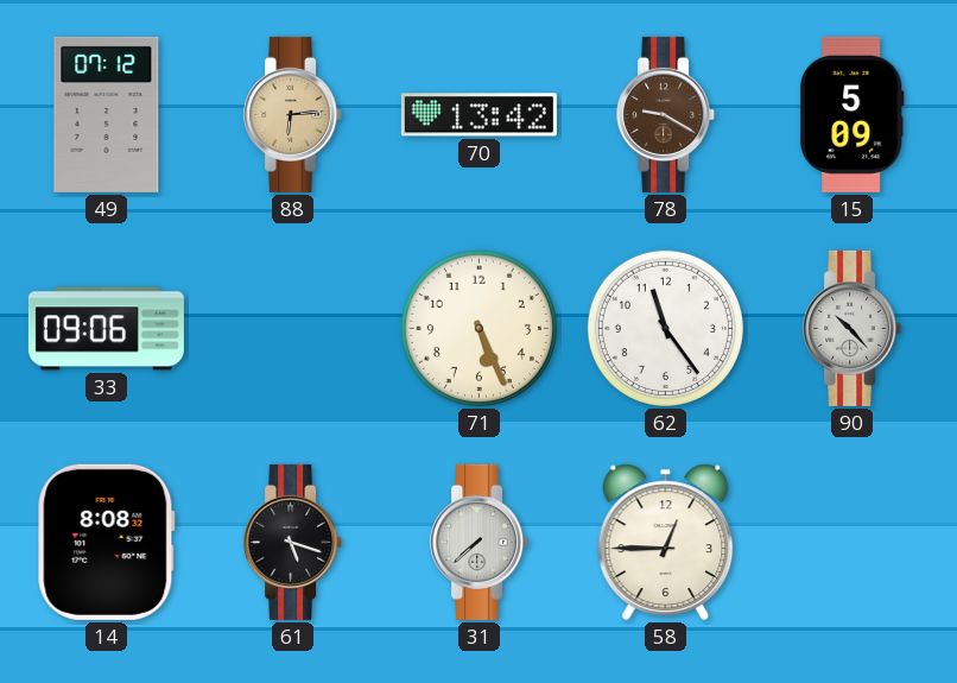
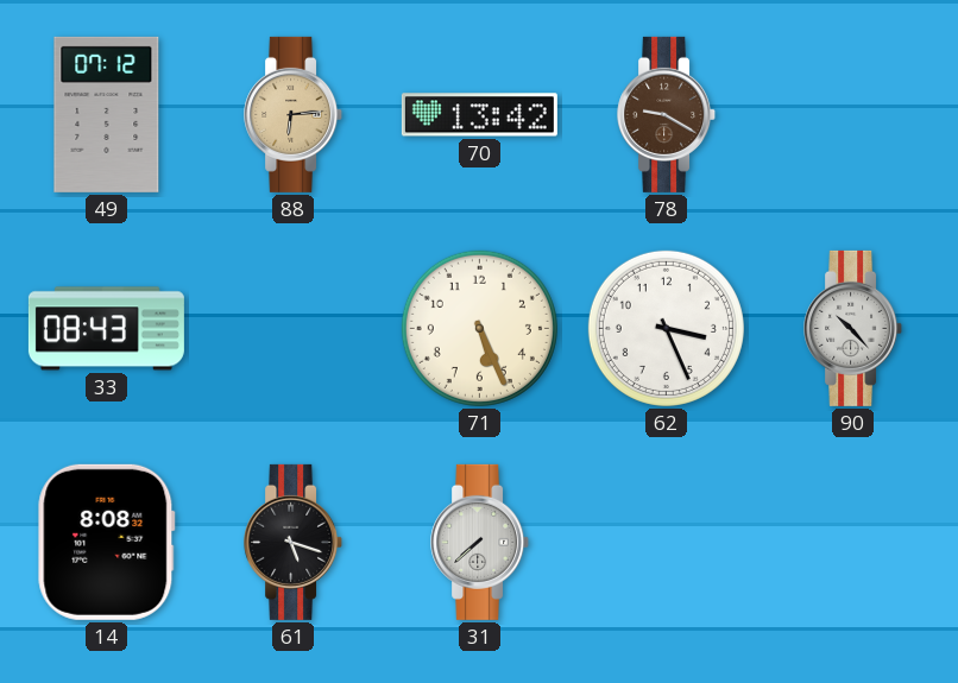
15: 5:09 -> none
33: 09:06 -> 08:43
62: 11:24 -> 3:26
58: 12:45 -> none
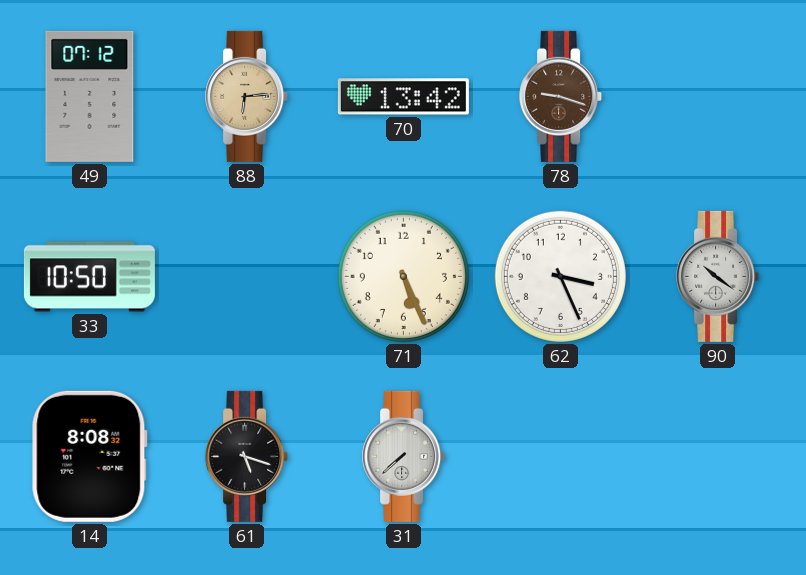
78: 9:20 -> 9:18
33: 08:43 -> 10:50
90: 10:23 -> 10:21
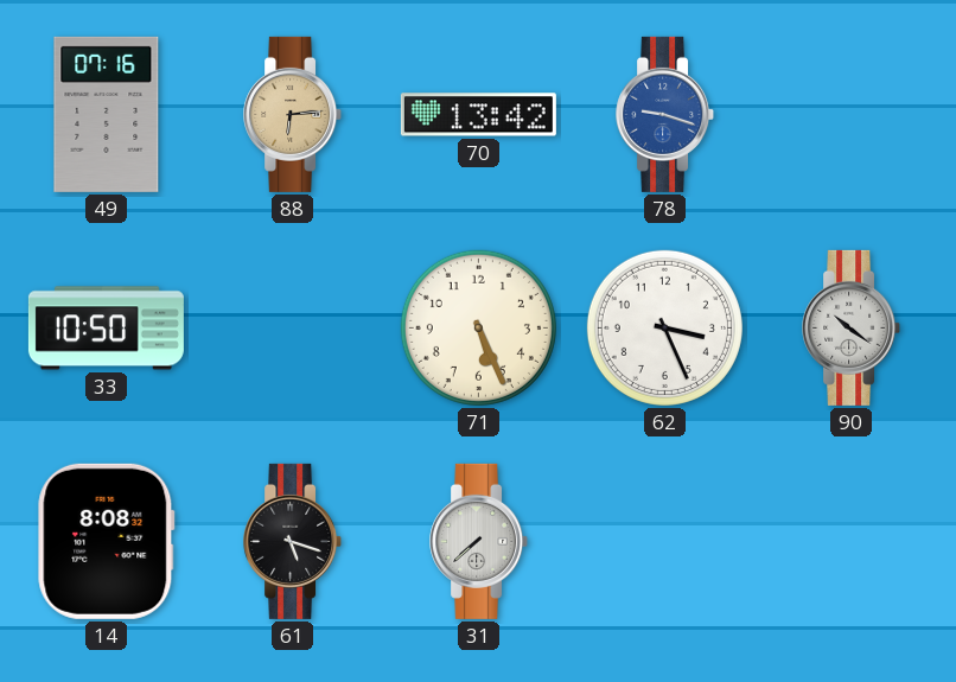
49: 07:12 -> 07:16
78 dial: brown -> blue
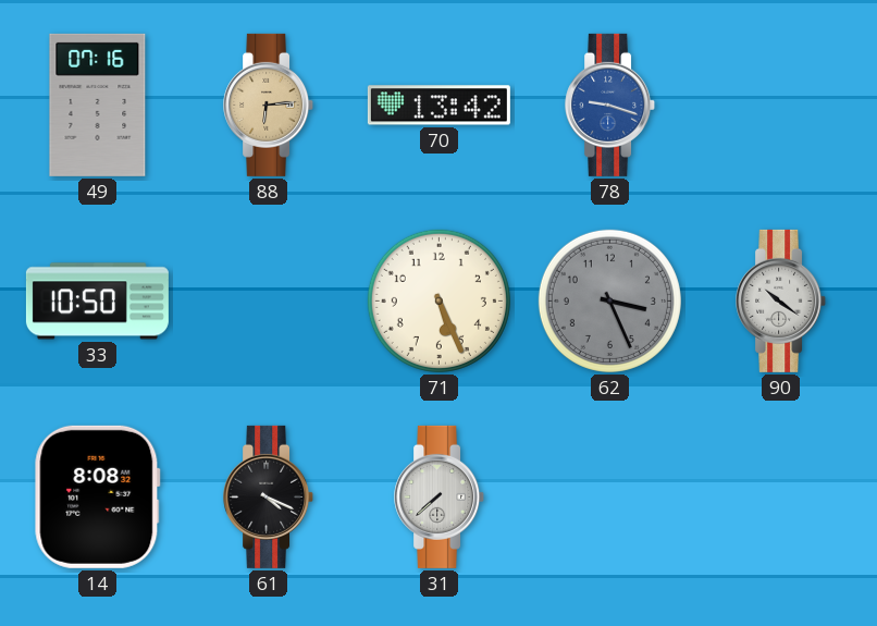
62 dial: white -> grey
61: 5:18 -> 4:19
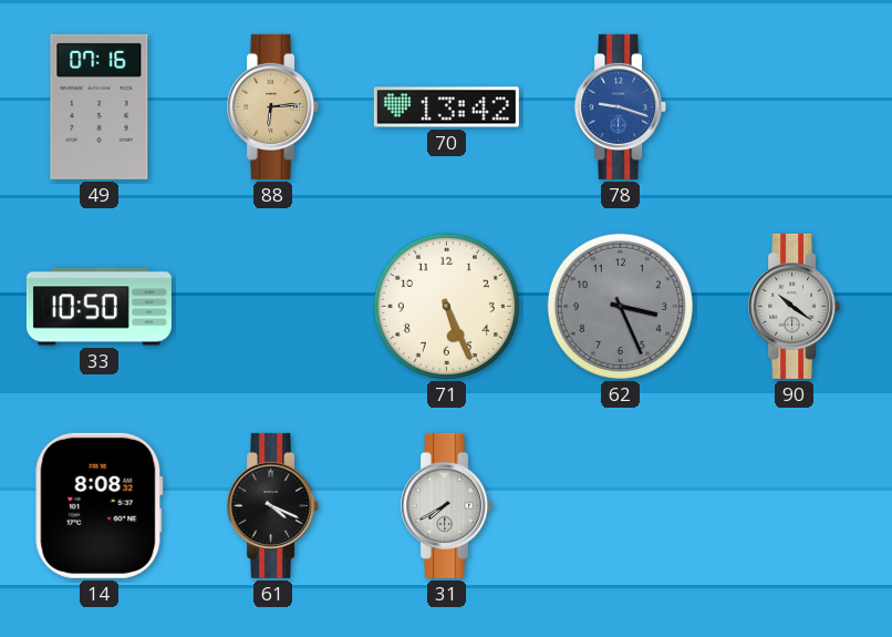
31: 7:38 -> 7:40
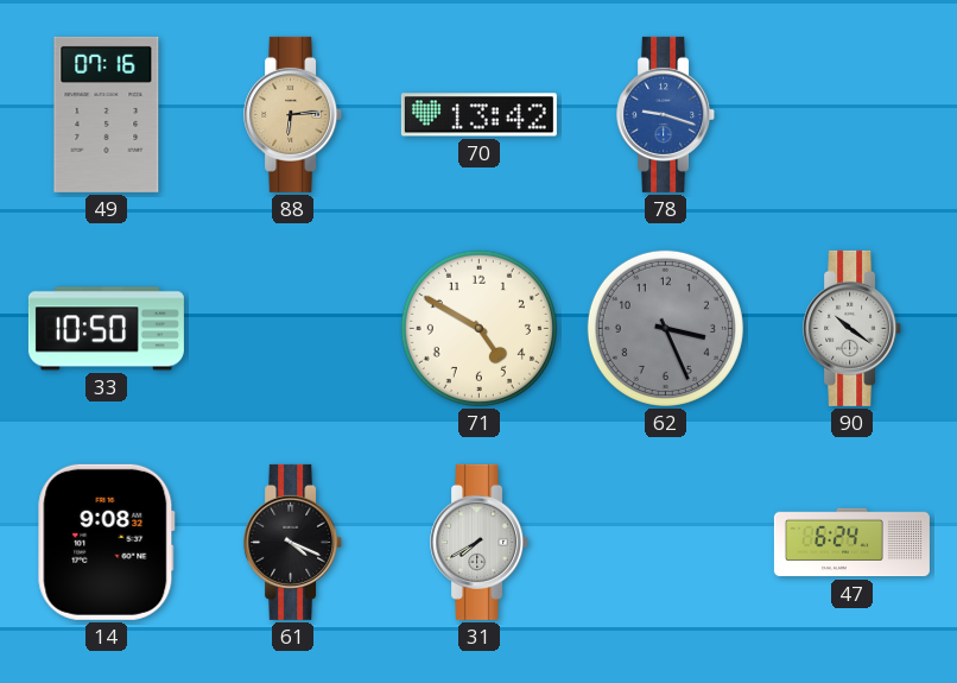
71: 5:26 -> 4:50
14: 8:08 -> 9:08
47: none -> 6:24
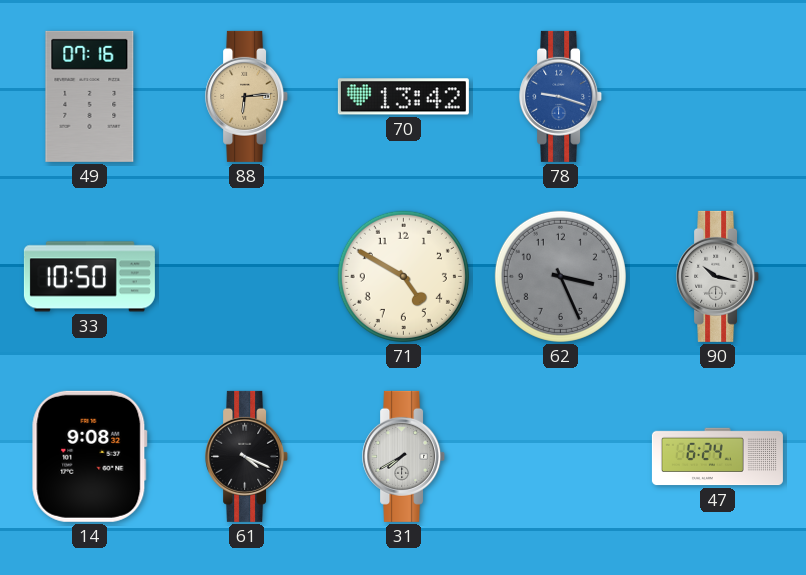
90: 10:21 -> 10:17
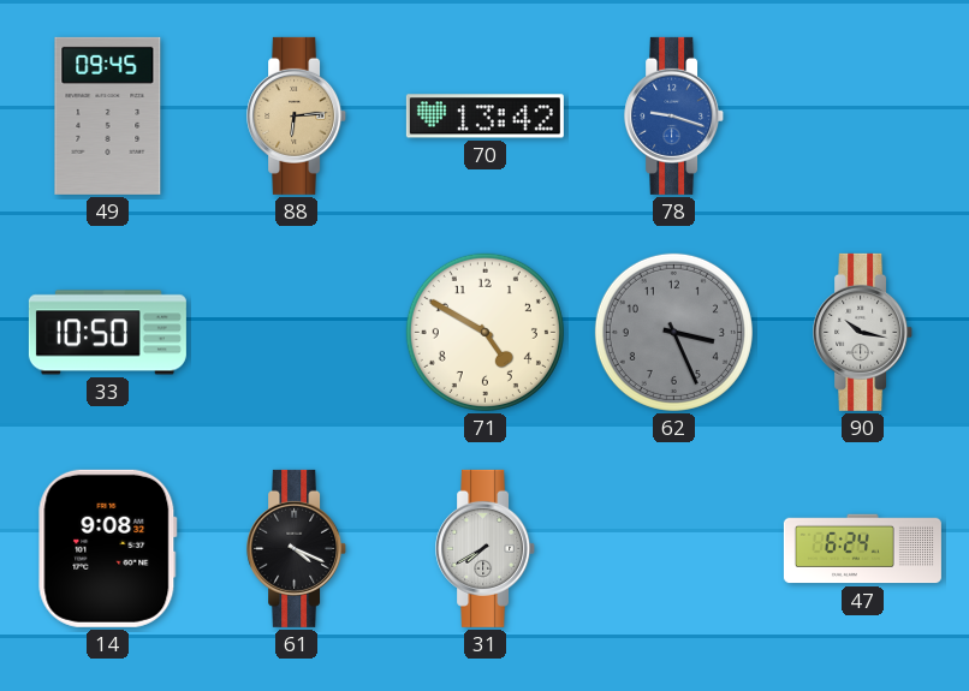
49: 07:16 -> 09:45
